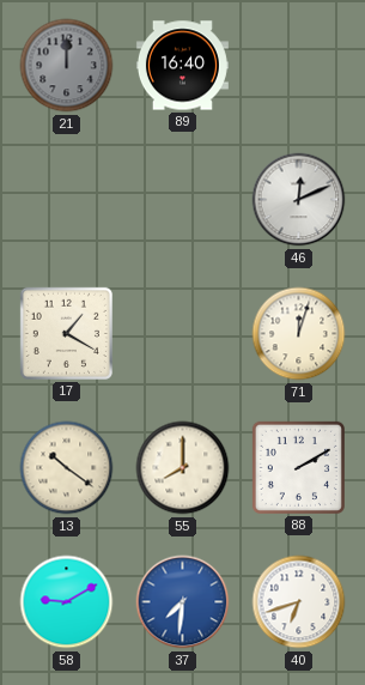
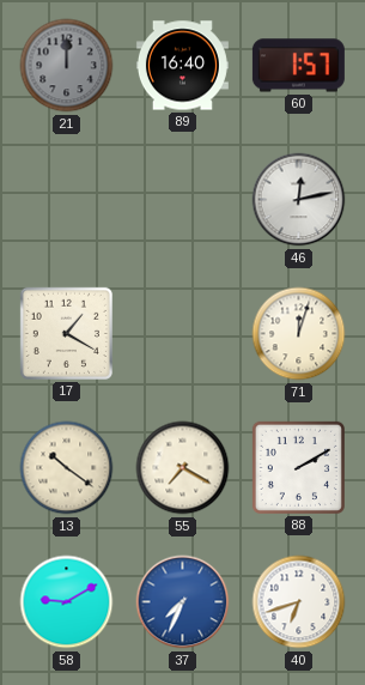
60: none -> 1:57
46: 12:11 -> 12:13
55: 8:00 -> 7:20
37: 7:31 -> 7:34
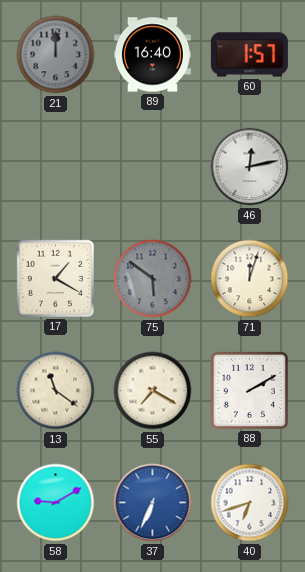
75: none -> 5:51
13: 10:21 -> 11:21
37: 7:34 -> 6:34
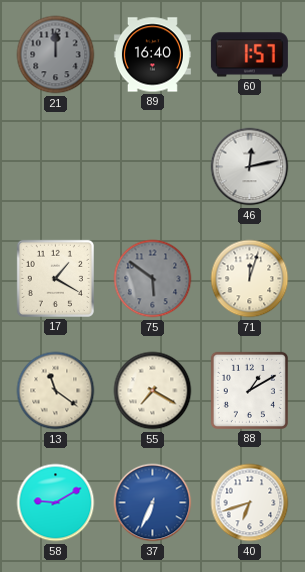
88: 2:10 -> 1:10
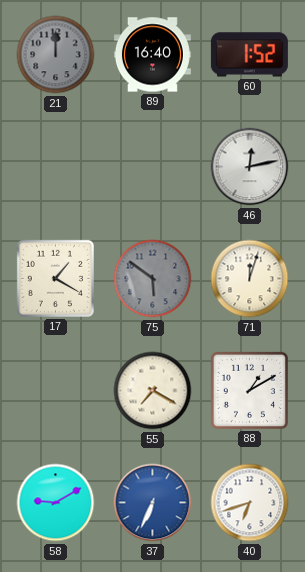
60: 1:57 -> 1:52
13: 11:21 -> none
